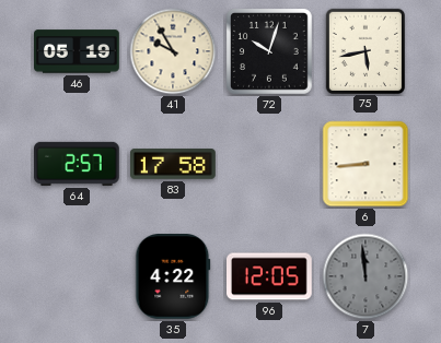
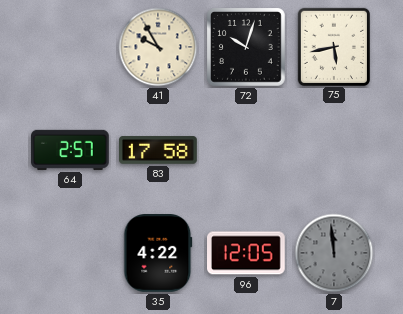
46: 05:19 -> none
6: 8:44 -> none
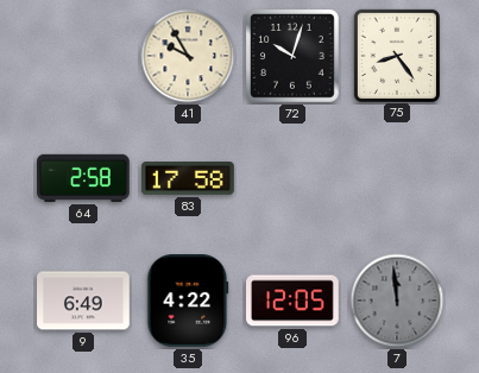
75: 5:43 -> 8:24
64: 2:57 -> 2:58
9: none -> 6:49
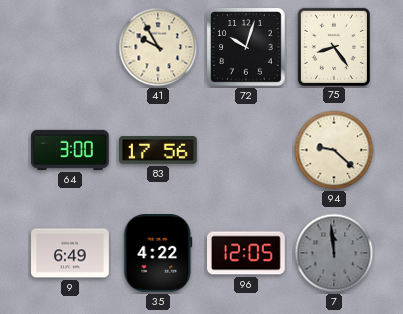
64: 2:58 -> 3:00
83: 17:58 -> 17:56
94: none -> 9:22
